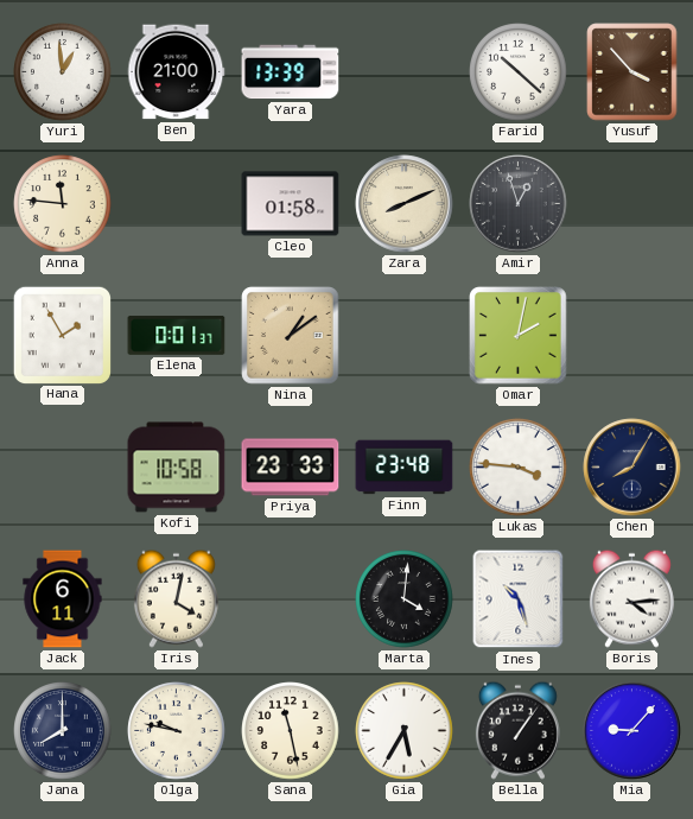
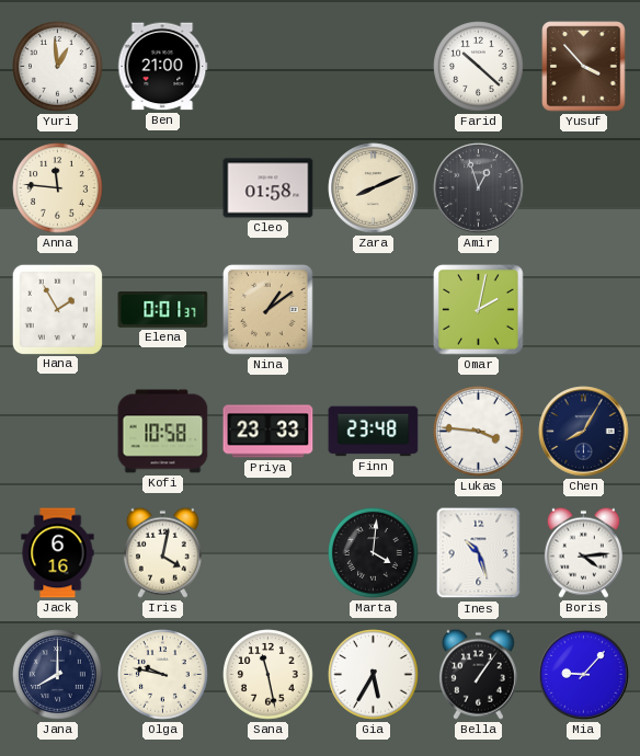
Yara: 13:39 -> none
Jack: 6:11 -> 6:16
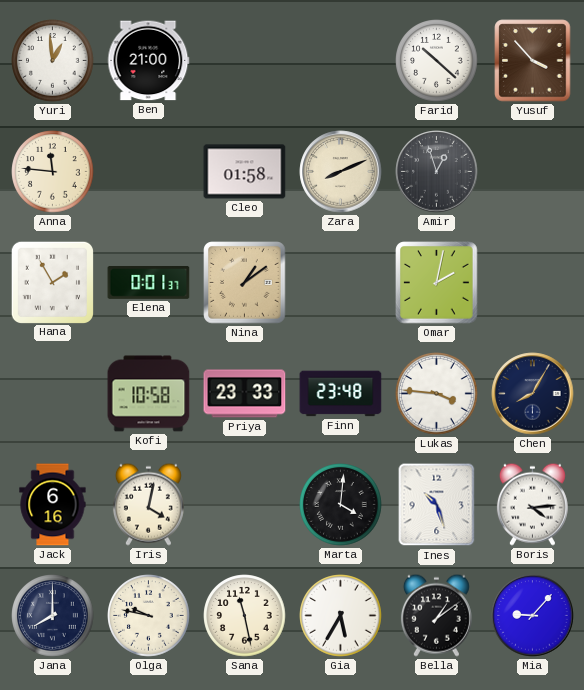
Bella: 1:06 -> 1:09
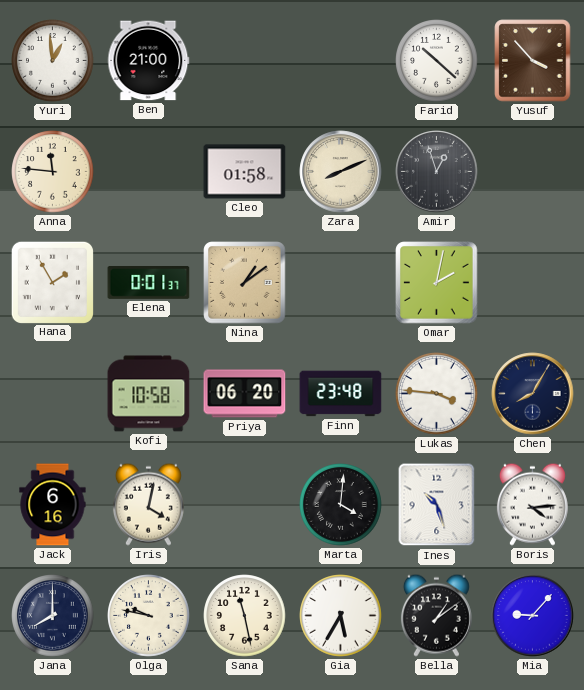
Priya: 23:33 -> 06:20
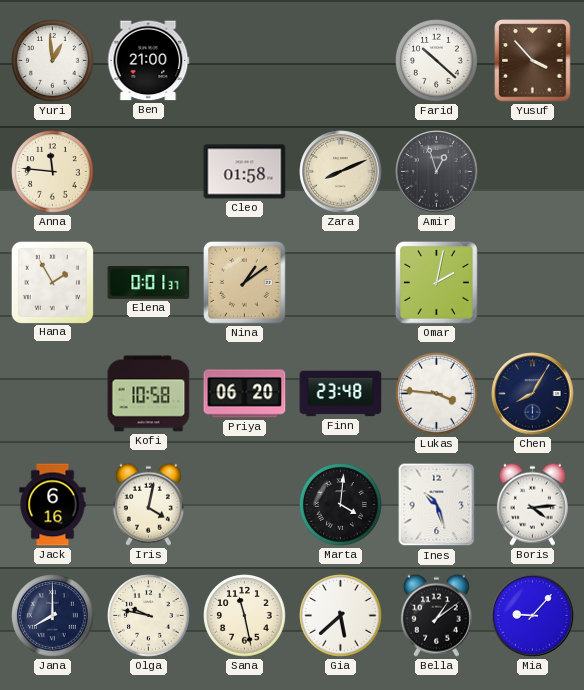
Gia: 5:35 -> 5:38
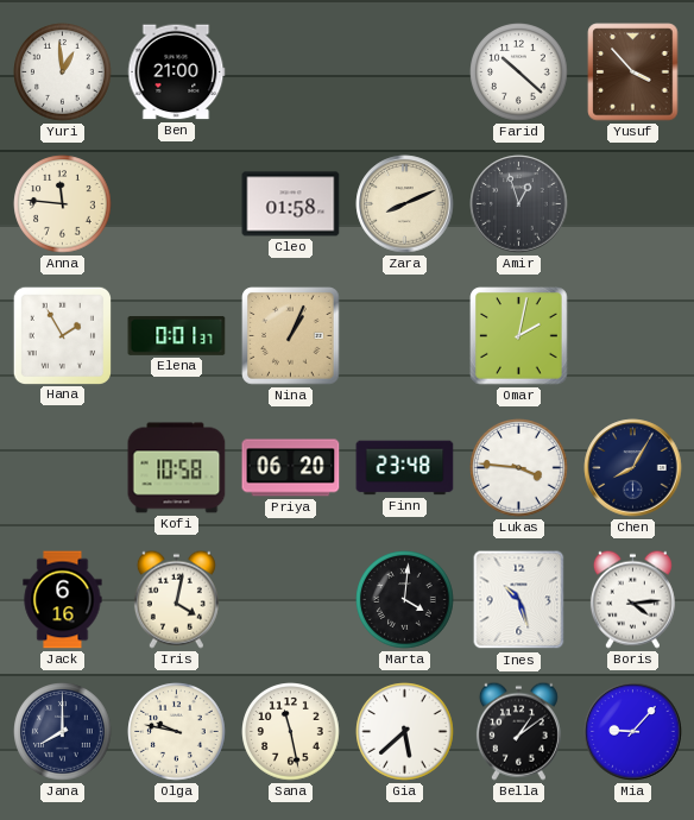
Nina: 1:09 -> 1:04
